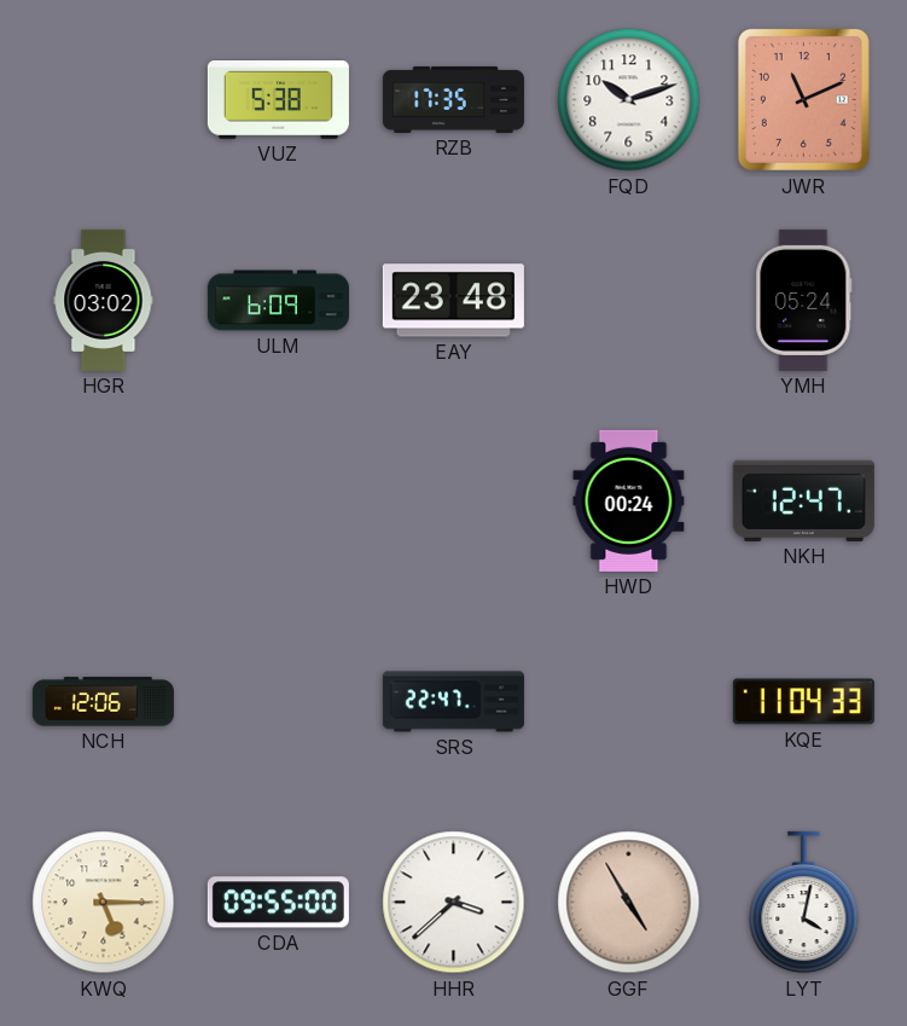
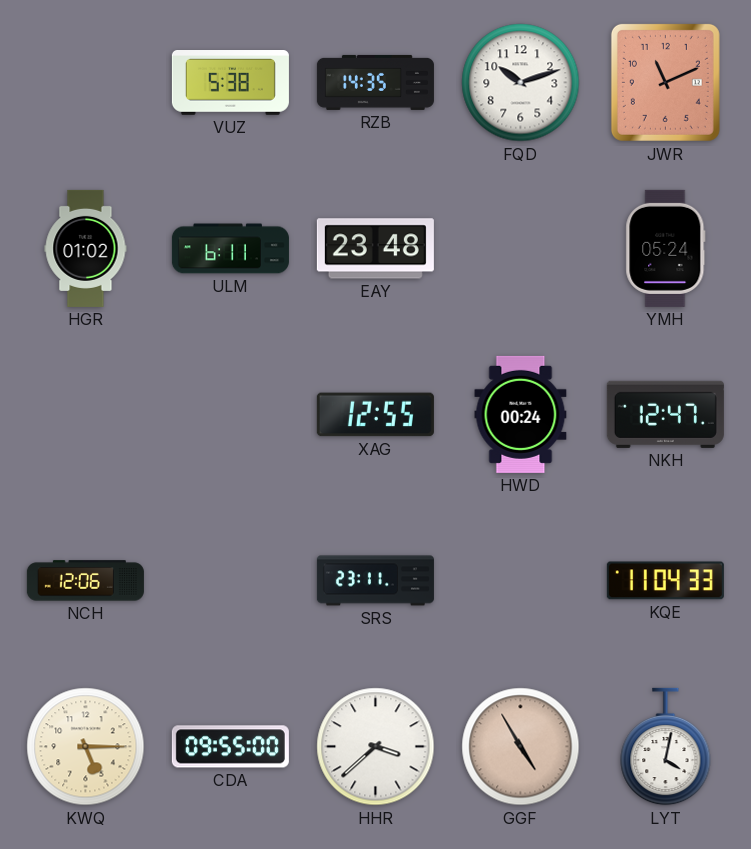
RZB: 17:35 -> 14:35
HGR: 03:02 -> 01:02
ULM: 6:09 -> 6:11
XAG: none -> 12:55
SRS: 22:47 -> 23:11
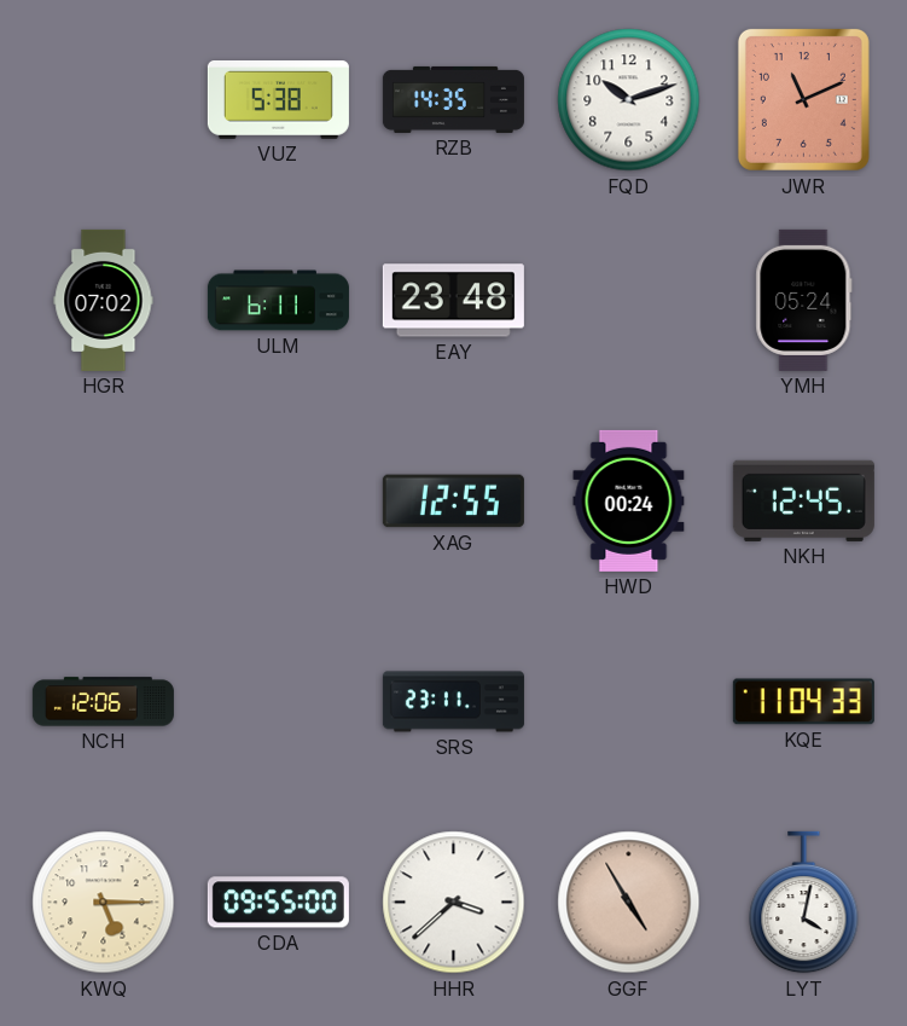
HGR: 01:02 -> 07:02
NKH: 12:47 -> 12:45
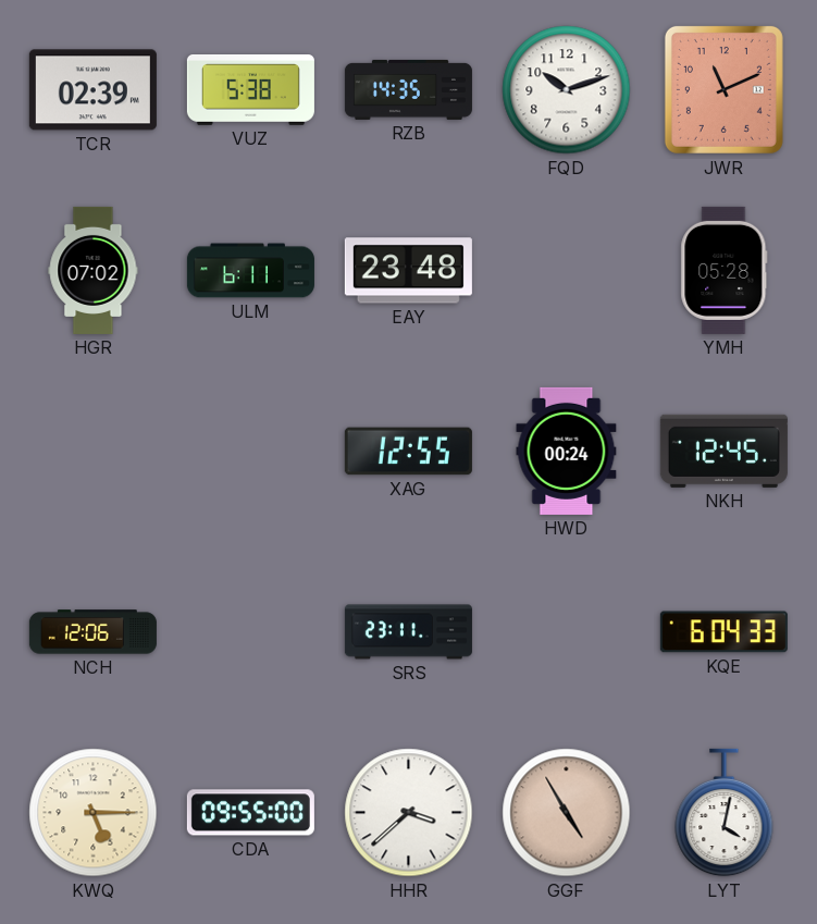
TCR: none -> 02:39
YMH: 05:24 -> 05:28
KQE: 11:04 -> 6:04
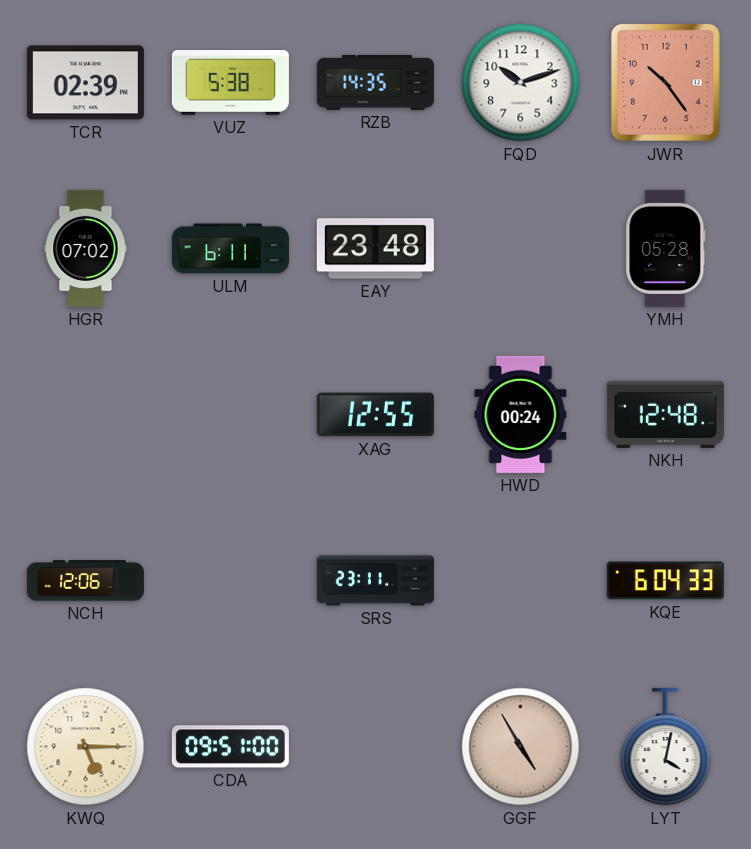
JWR: 11:11 -> 10:24
NKH: 12:45 -> 12:48
CDA: 09:55 -> 09:51
HHR: 3:38 -> none
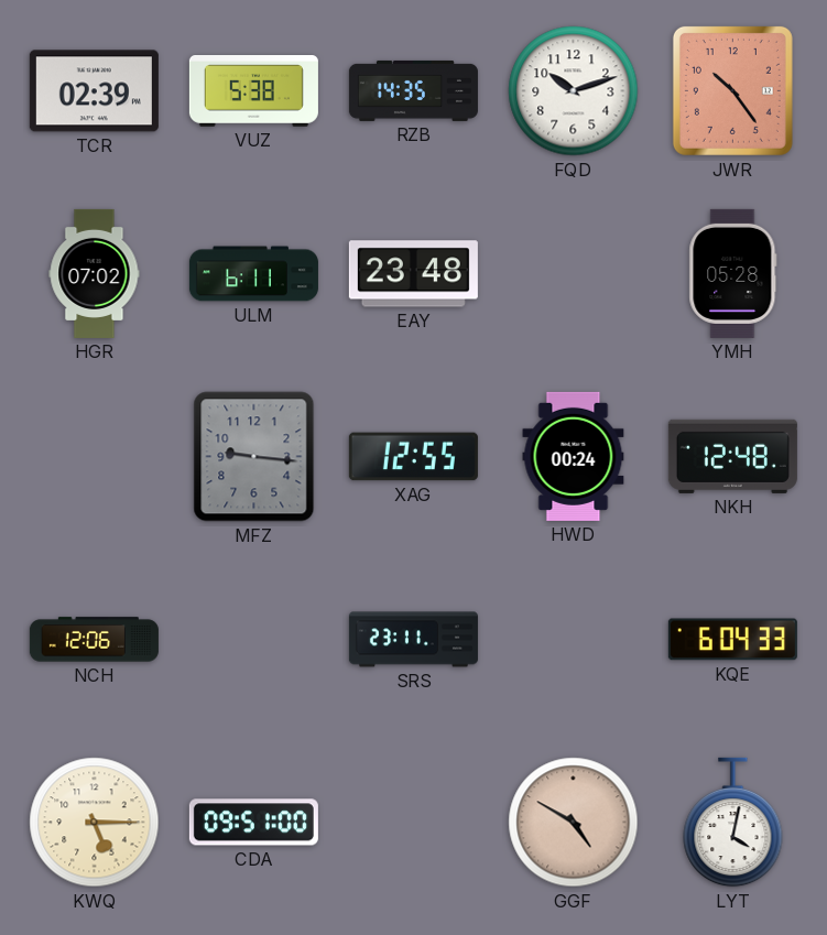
MFZ: none -> 9:16
GGF: 4:55 -> 4:50
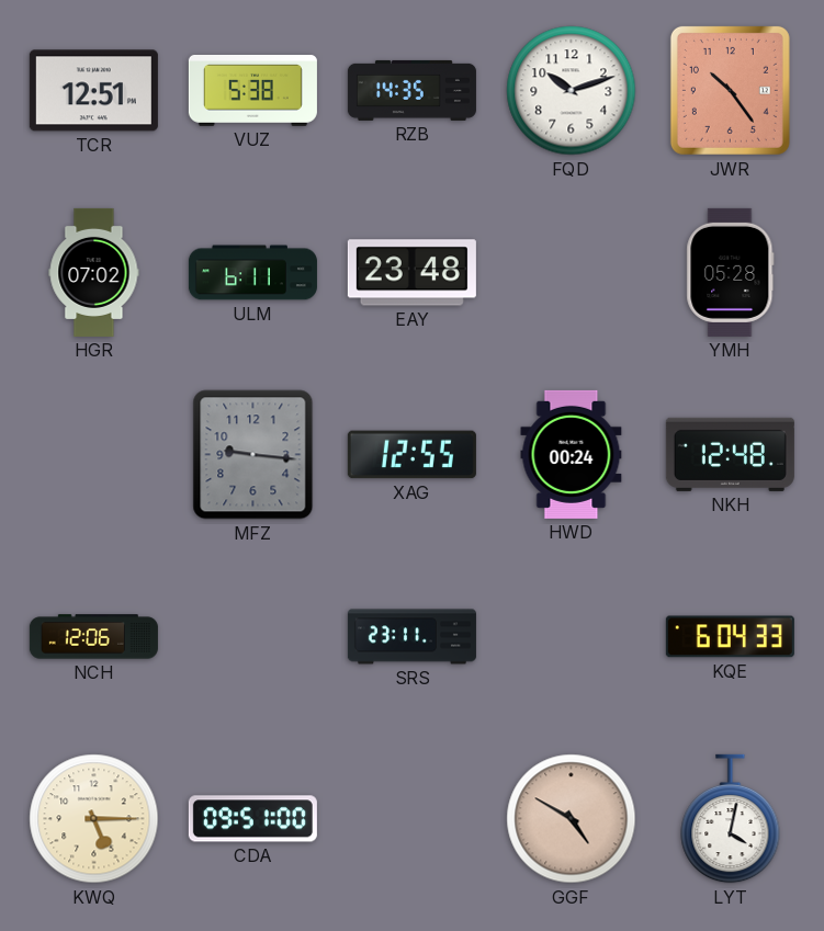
TCR: 02:39 -> 12:51
